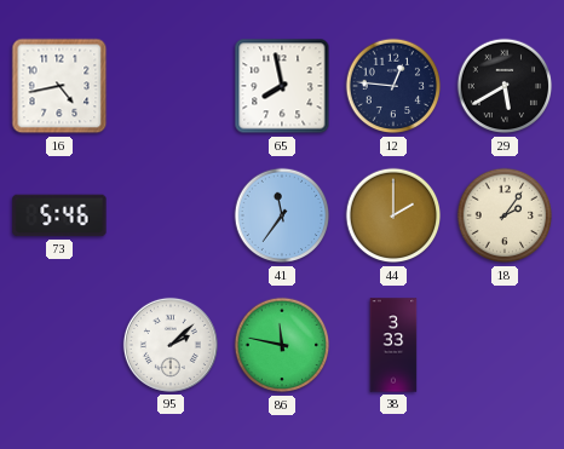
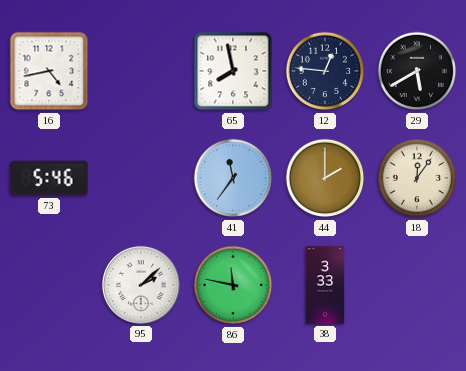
18: 2:06 -> 12:06
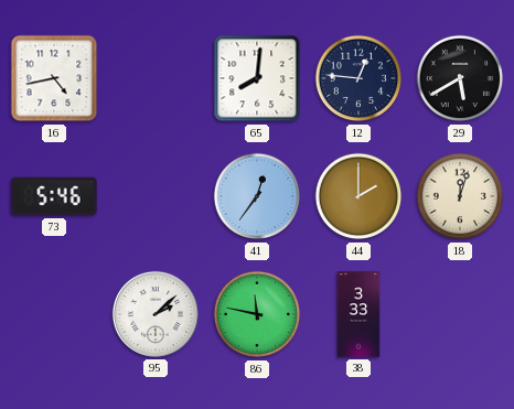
65: 7:58 -> 8:01
41: 11:36 -> 12:36
18: 12:06 -> 12:03
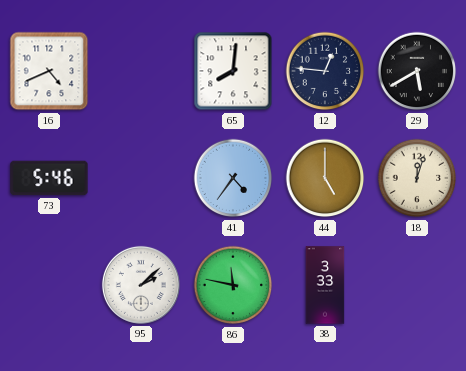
16: 4:43 -> 4:41
41: 12:36 -> 4:36
44: 2:00 -> 5:00
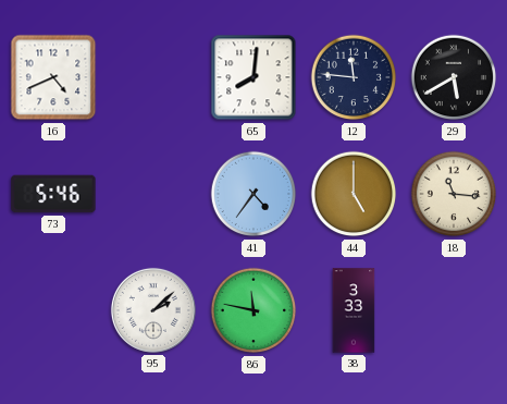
12: 12:46 -> 11:46
18: 12:03 -> 11:16
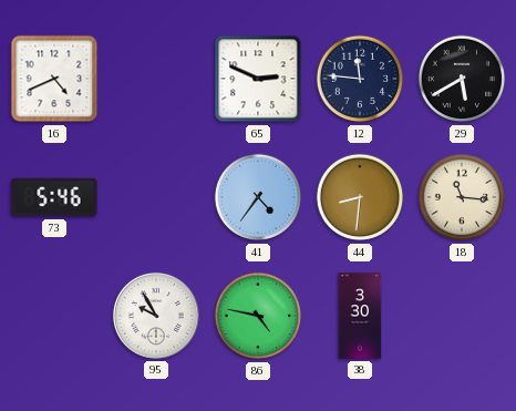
65: 8:01 -> 2:49
44: 5:00 -> 8:31
95: 2:08 -> 9:55
86: 11:47 -> 4:47
38: 3:33 -> 3:30
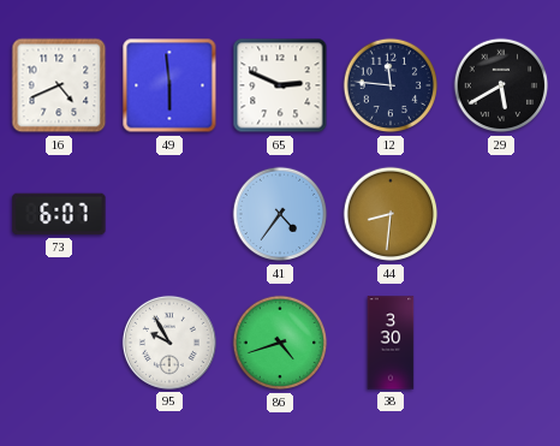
49: none -> 5:59
73: 5:46 -> 6:07
18: 11:16 -> none
86: 4:47 -> 4:42
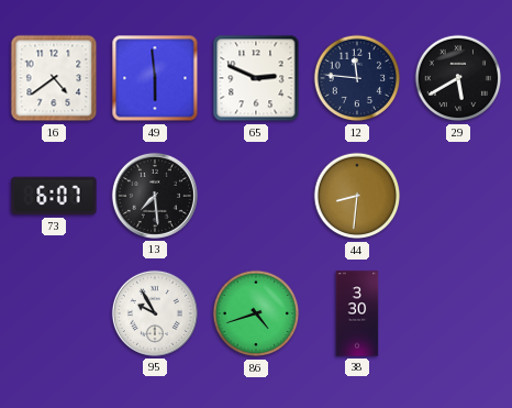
16: 4:41 -> 4:39
13: none -> 7:29
41: 4:36 -> none
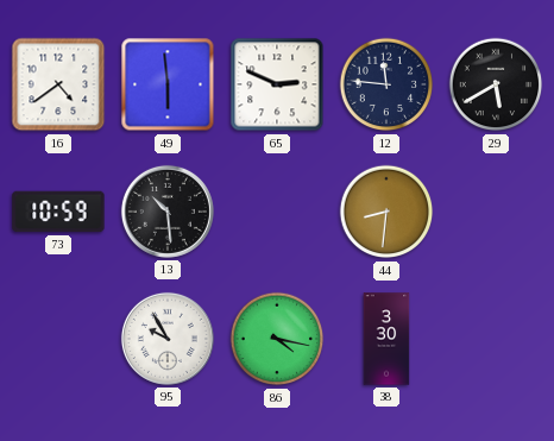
73: 6:07 -> 10:59
13: 7:29 -> 10:29
86: 4:42 -> 4:17
